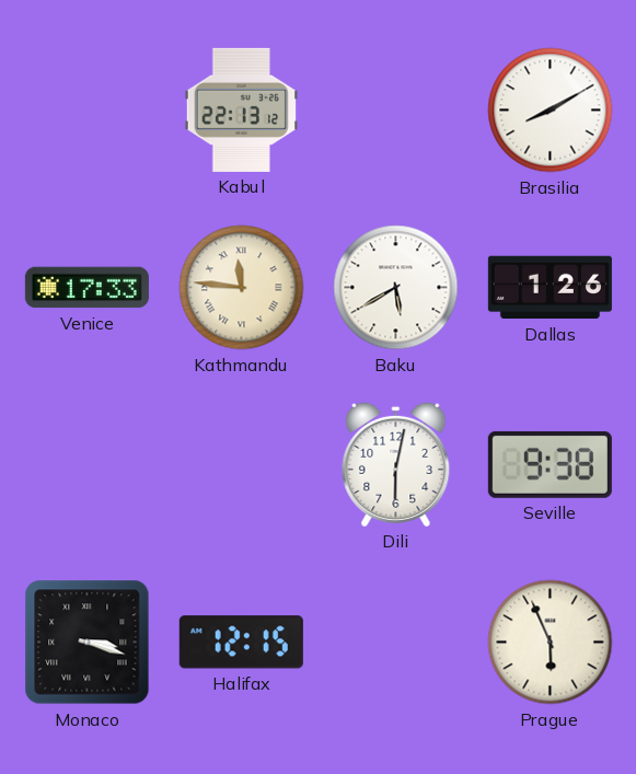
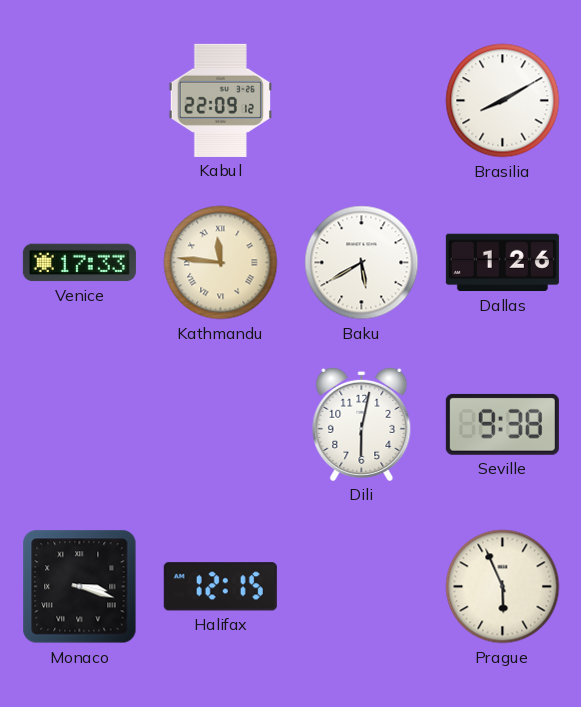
Kabul: 22:13 -> 22:09
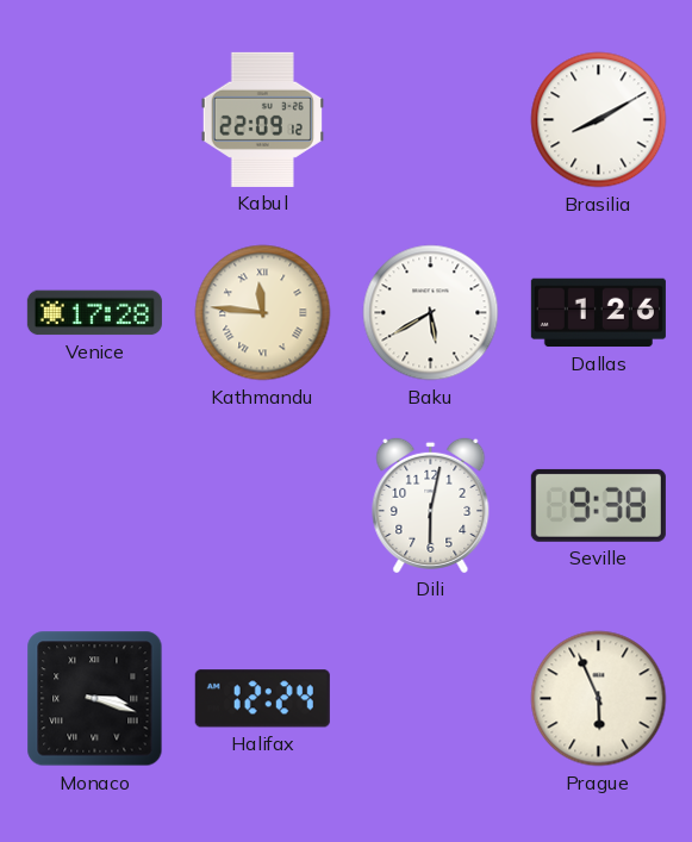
Venice: 17:33 -> 17:28
Halifax: 12:15 -> 12:24
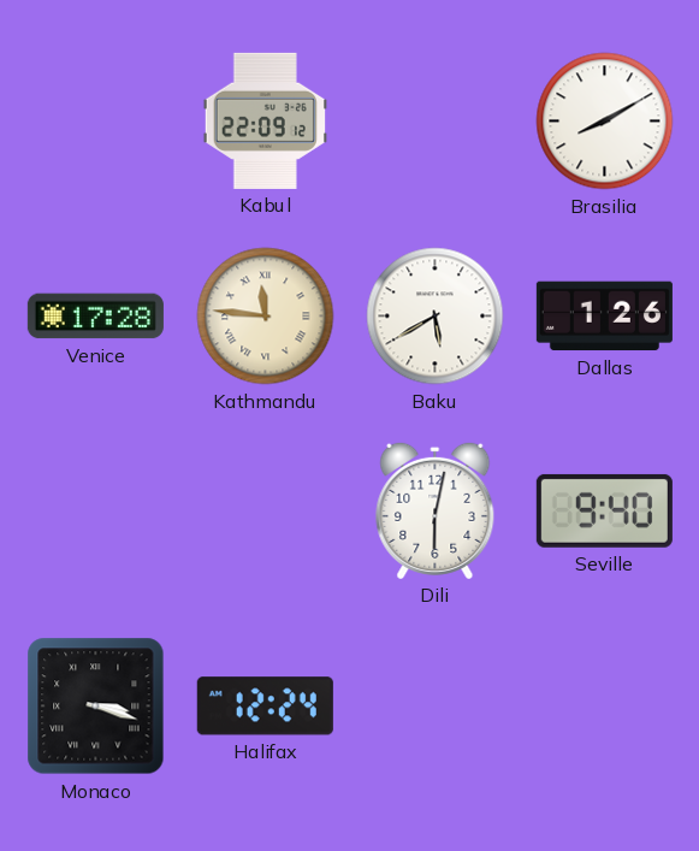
Seville: 9:38 -> 9:40
Prague: 5:56 -> none
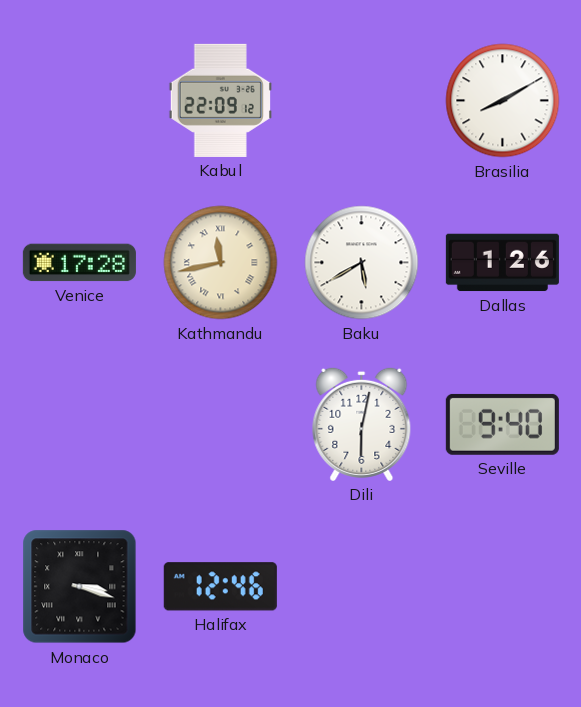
Kathmandu: 11:46 -> 11:43
Halifax: 12:24 -> 12:46
